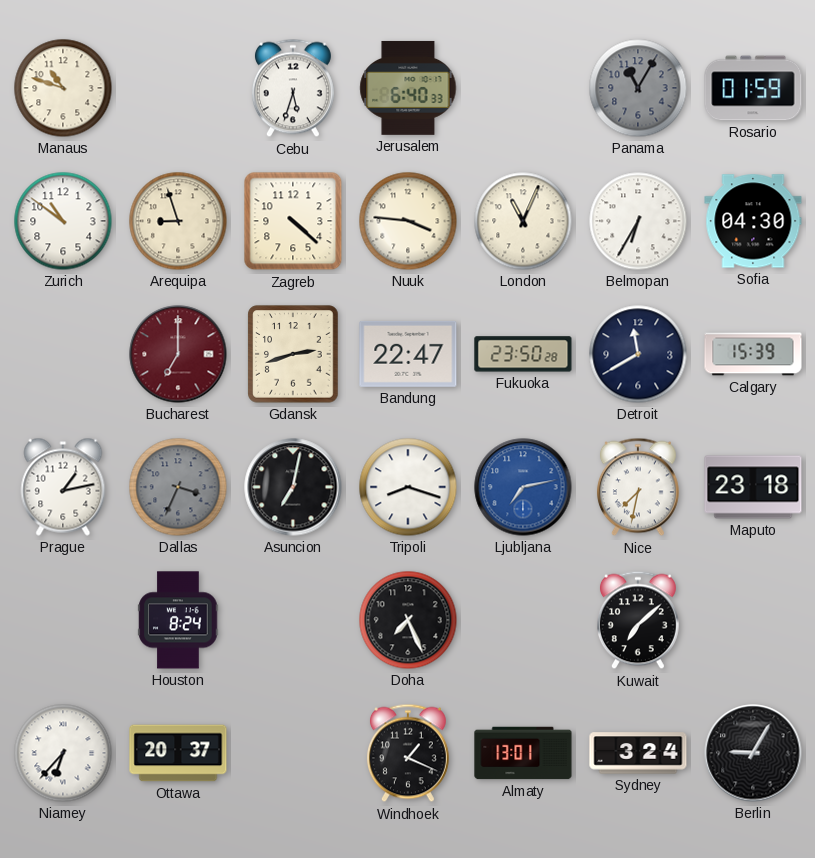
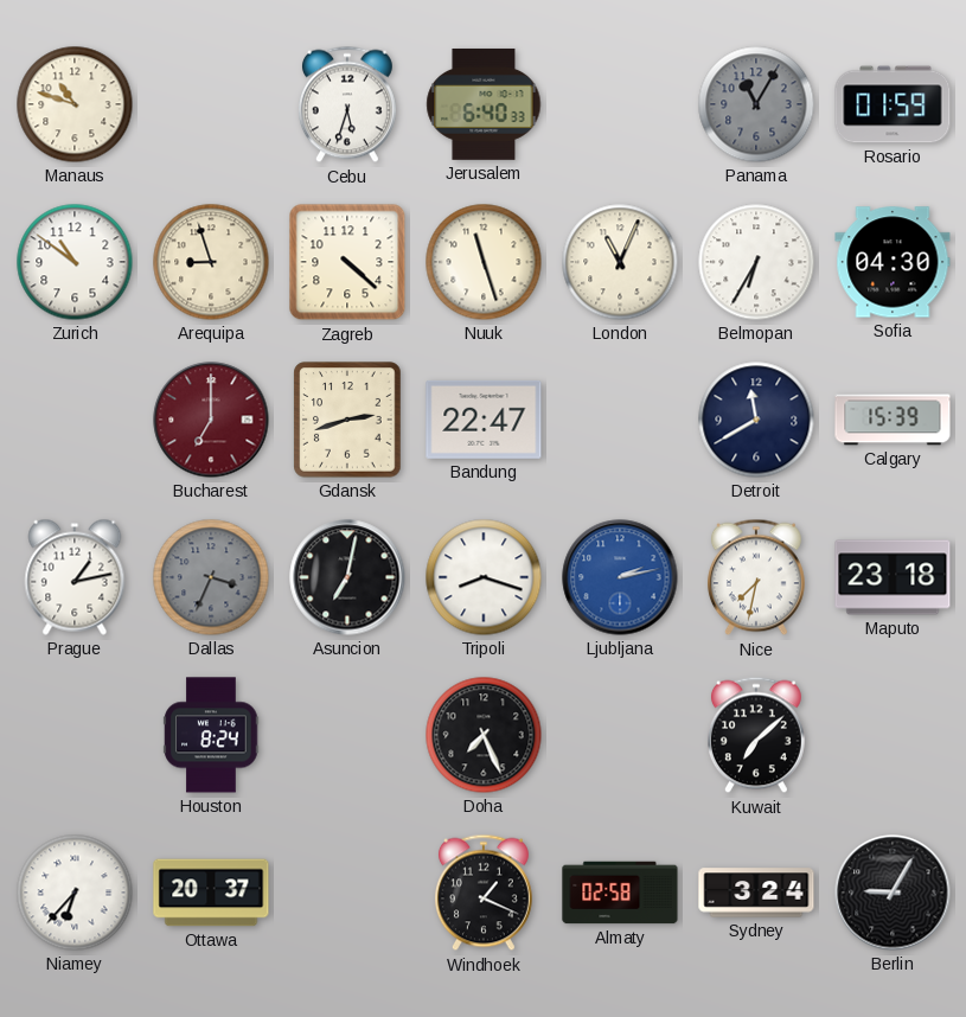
Nuuk: 3:46 -> 11:27
Fukuoka: 23:50 -> none
Ljubljana: 7:13 -> 2:13
Almaty: 13:01 -> 02:58
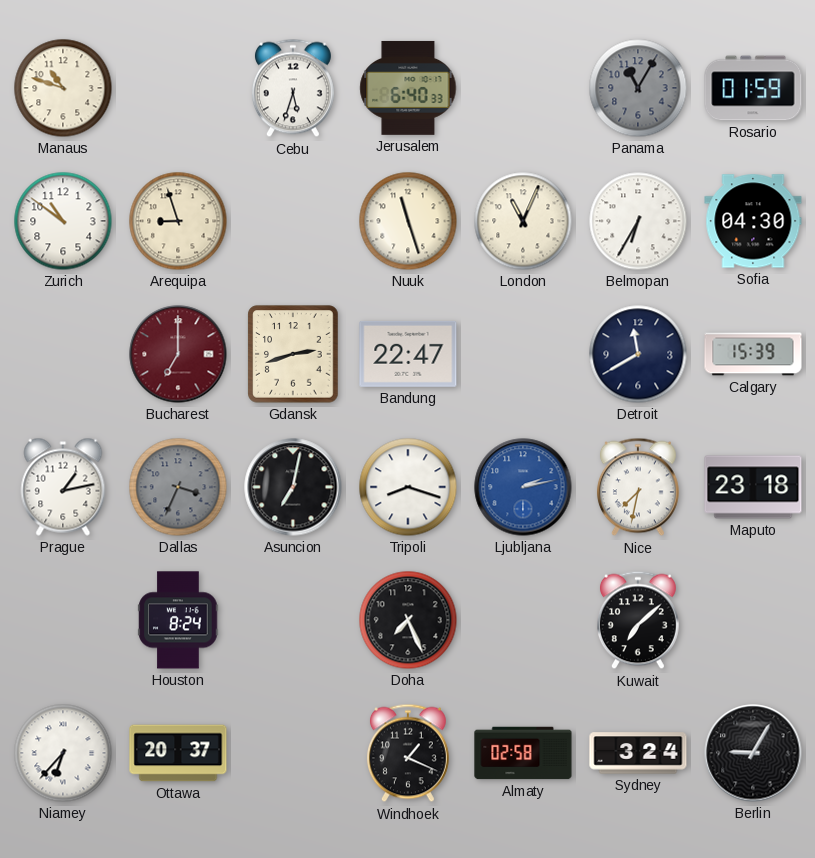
Zagreb: 4:22 -> none
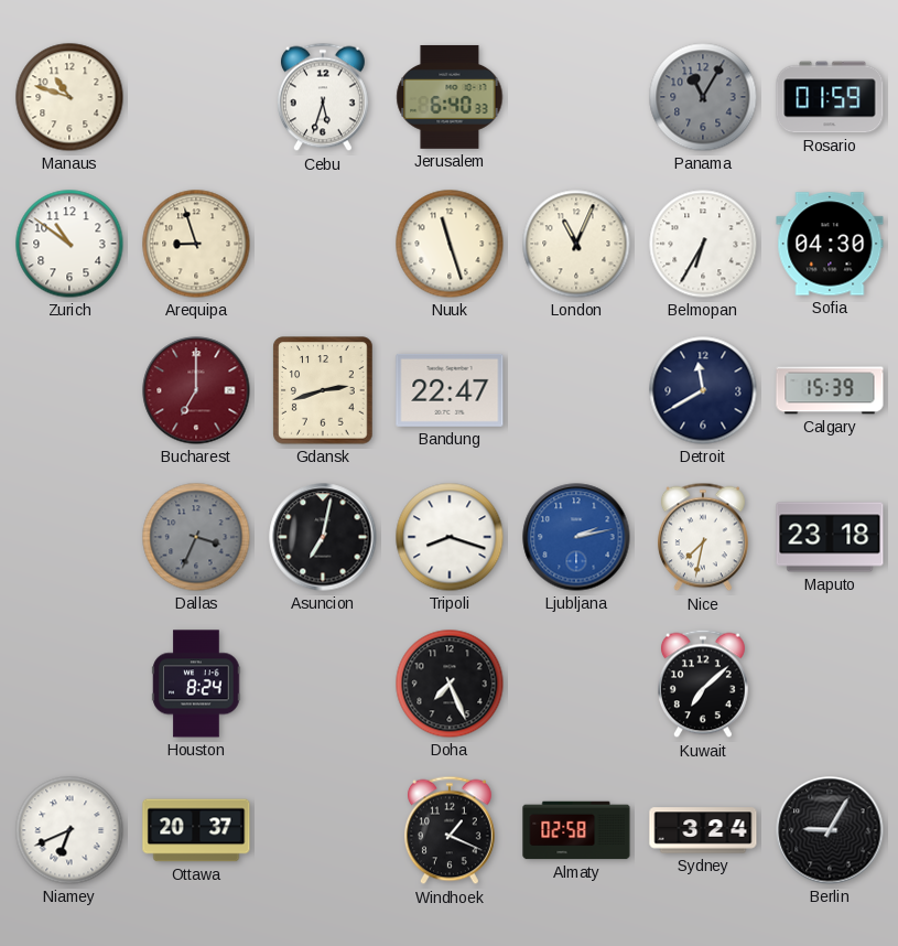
Prague: 1:13 -> none
Niamey: 6:37 -> 6:41
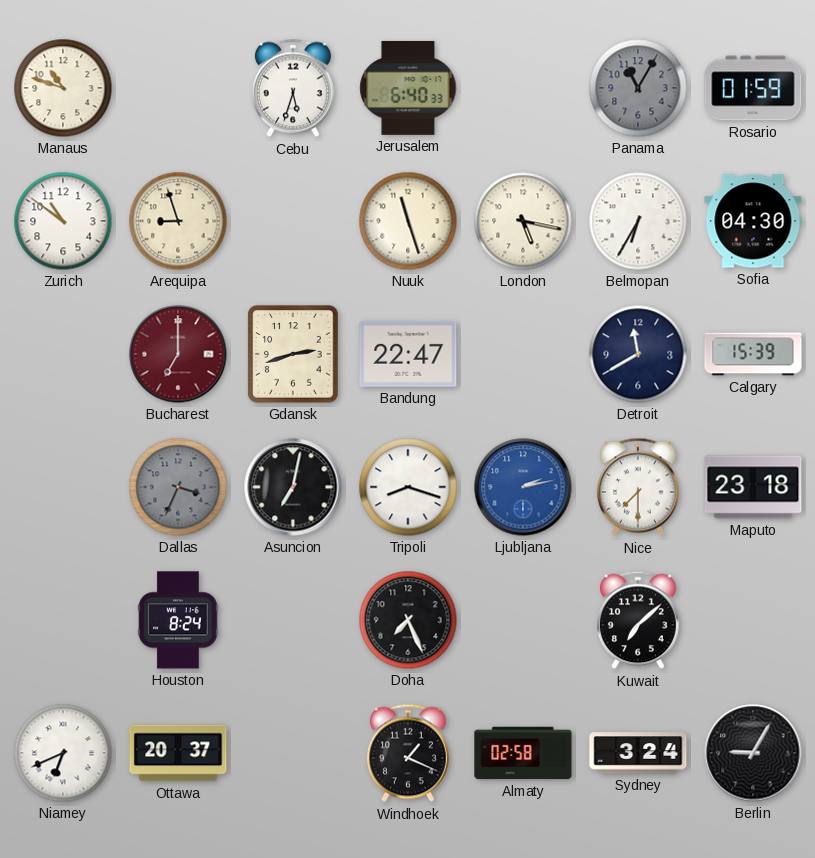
London: 11:04 -> 5:17
Nice: 7:32 -> 7:30
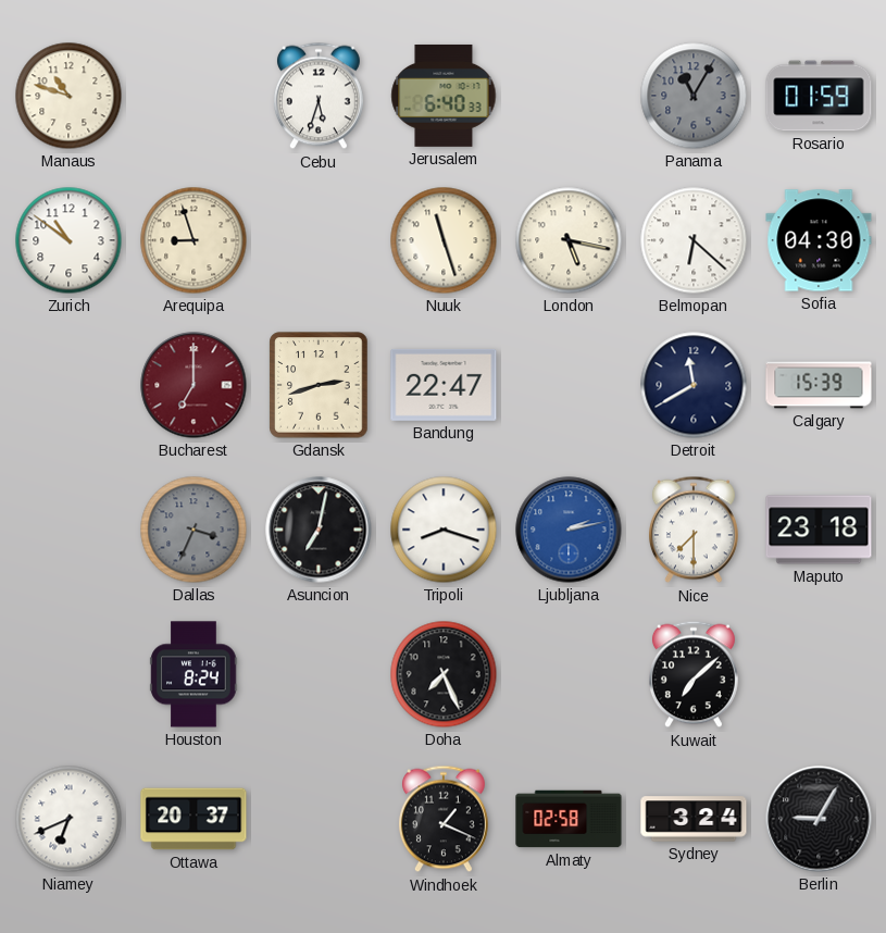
Belmopan: 6:35 -> 6:22
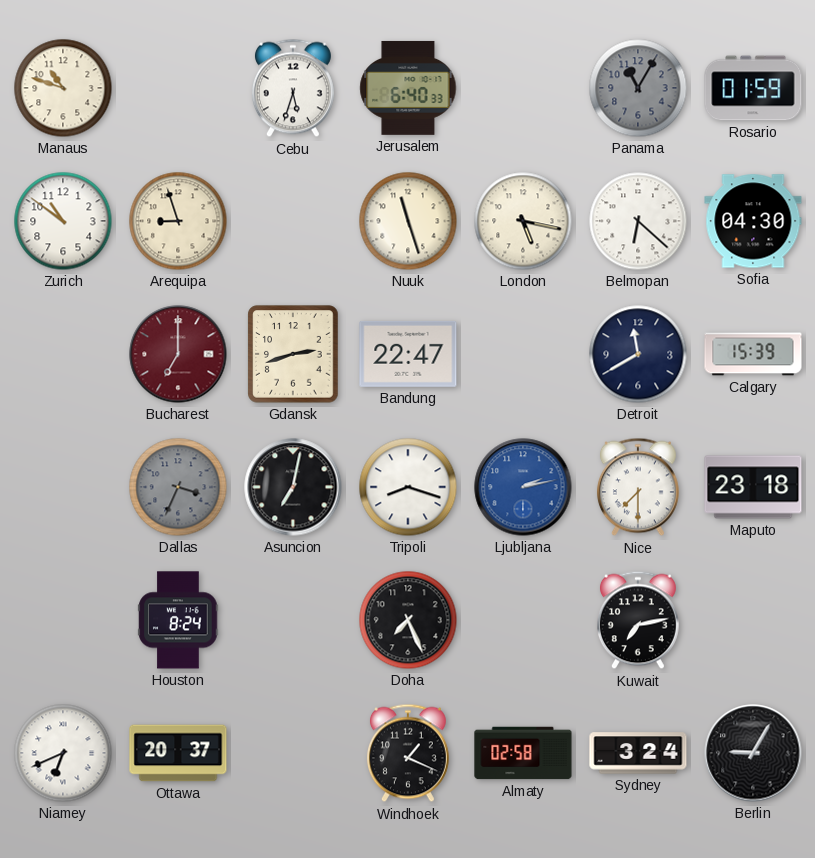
Kuwait: 7:08 -> 7:13
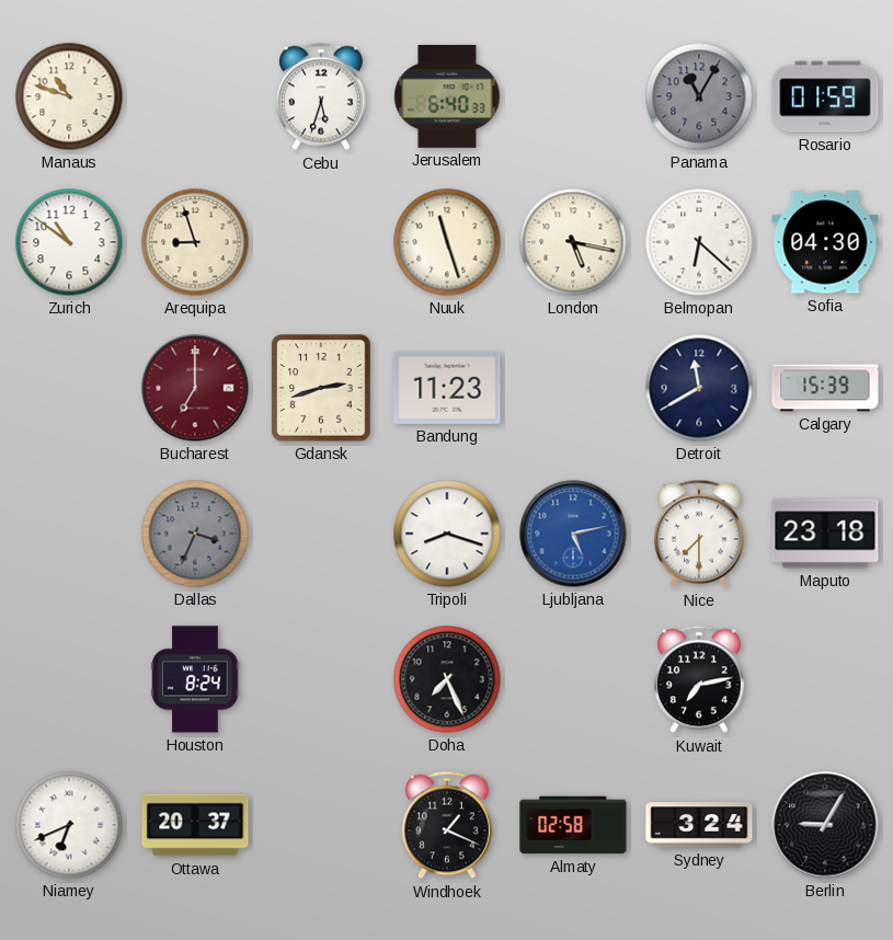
Bandung: 22:47 -> 11:23
Asuncion: 7:02 -> none
Ljubljana: 2:13 -> 5:13
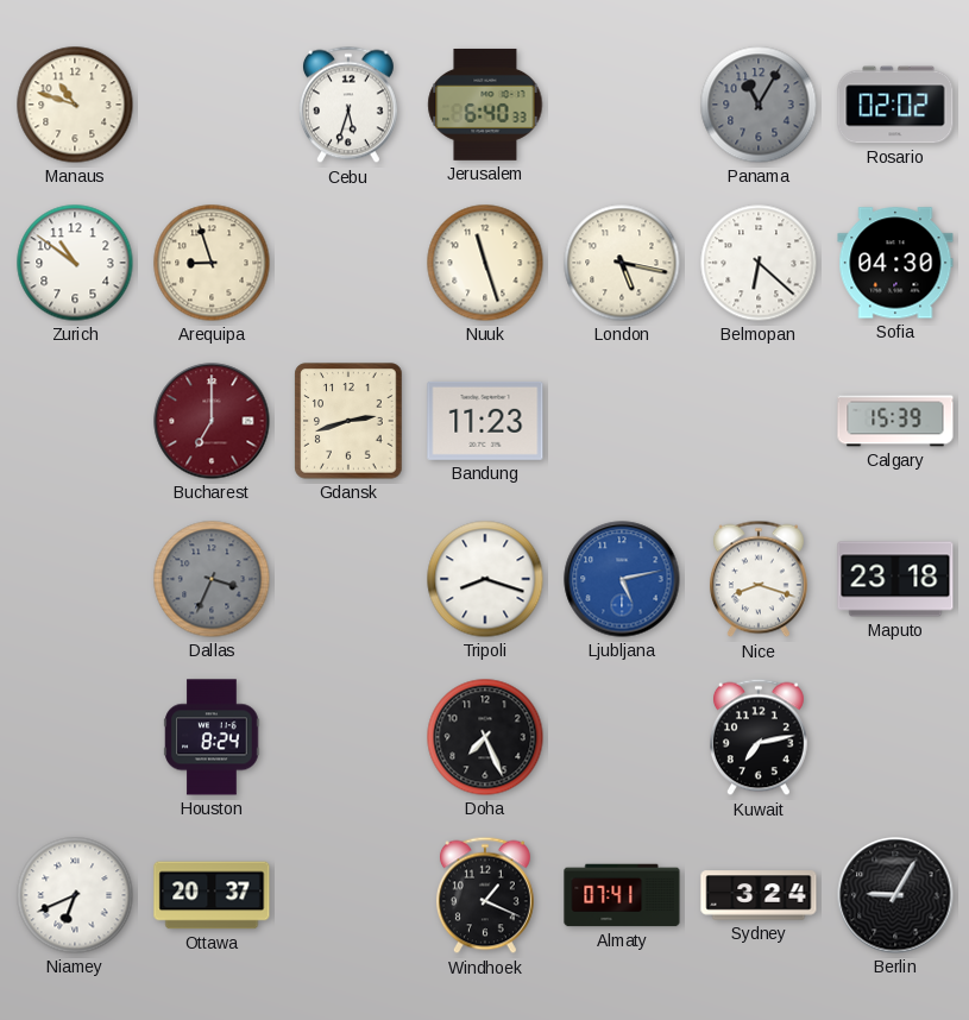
Rosario: 01:59 -> 02:02
Detroit: 11:40 -> none
Nice: 7:30 -> 8:18
Almaty: 02:58 -> 07:41
